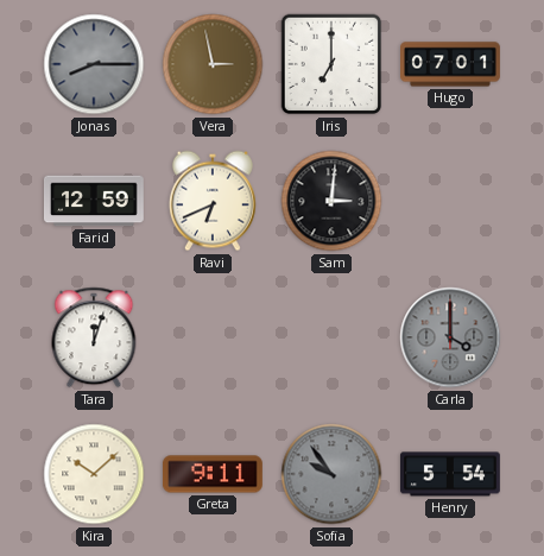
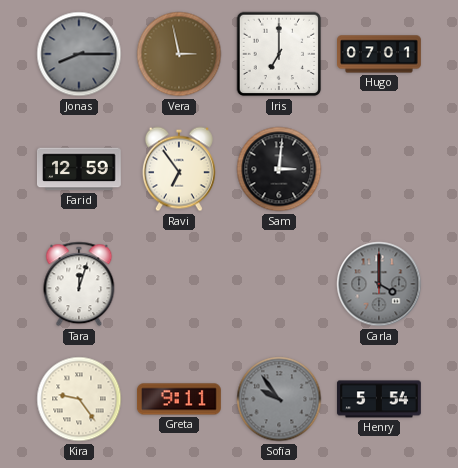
Ravi: 6:41 -> 6:54
Kira: 10:08 -> 9:24
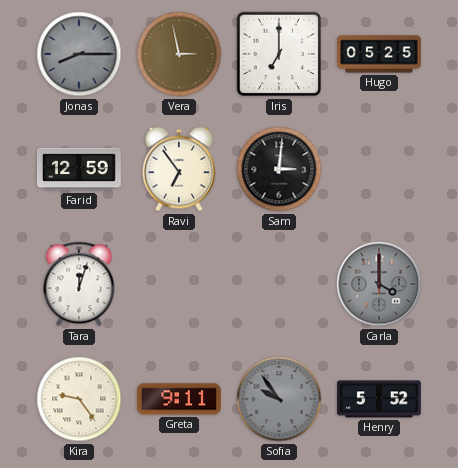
Hugo: 07:01 -> 05:25
Henry: 5:54 -> 5:52
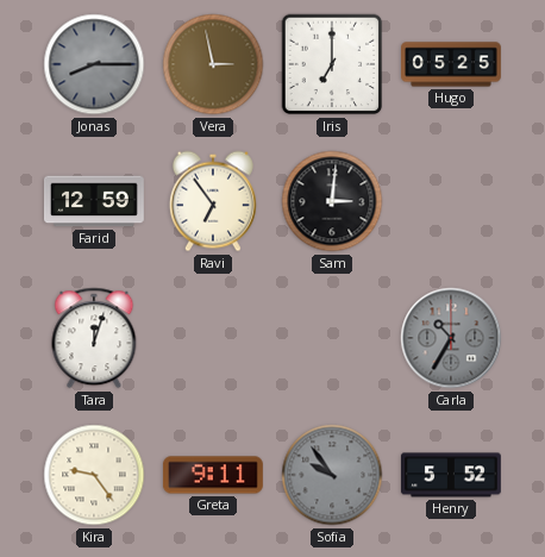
Carla: 4:00 -> 10:35
